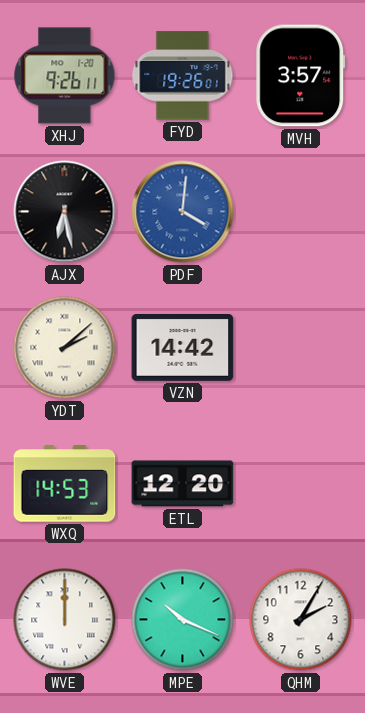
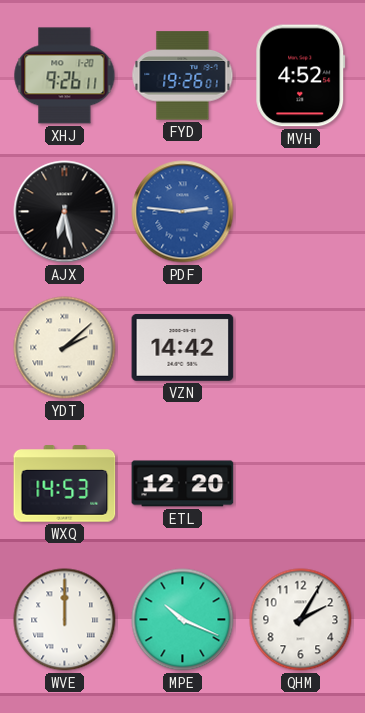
MVH: 3:57 -> 4:52
PDF: 4:01 -> 2:46
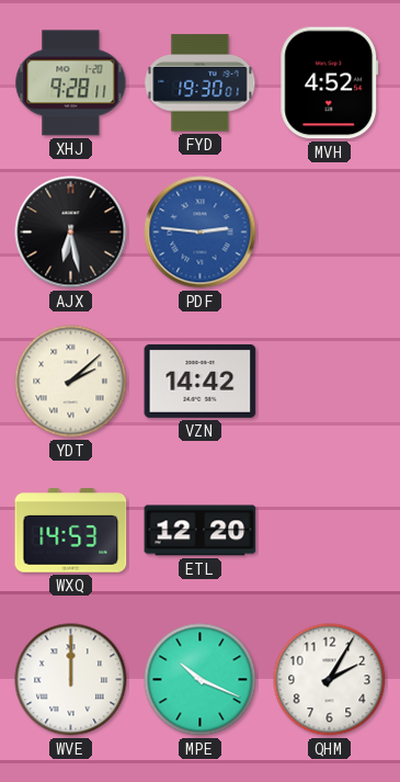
XHJ: 9:26 -> 9:28
FYD: 19:26 -> 19:30
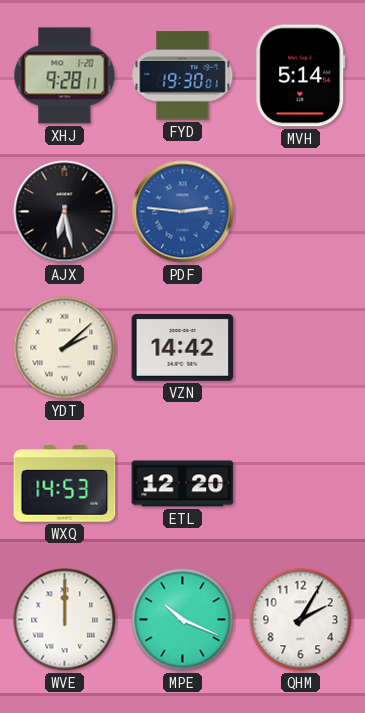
MVH: 4:52 -> 5:14
